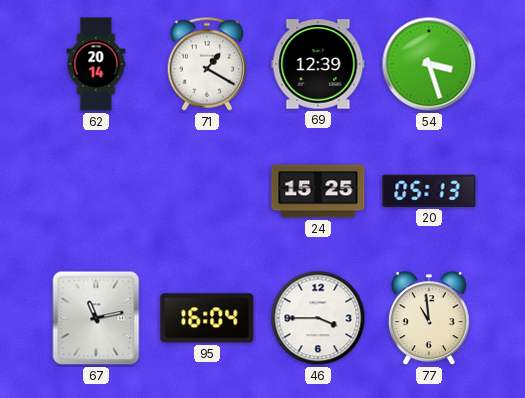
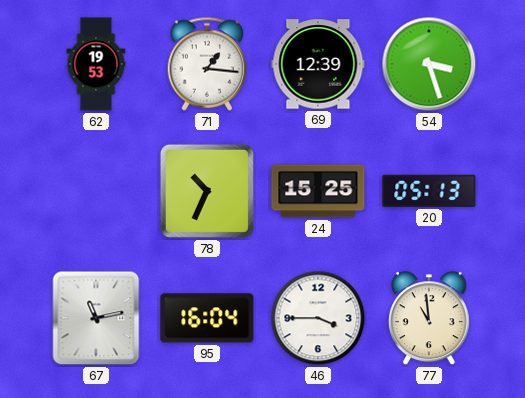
62: 20:14 -> 19:53
71: 1:20 -> 1:16
78: none -> 10:34
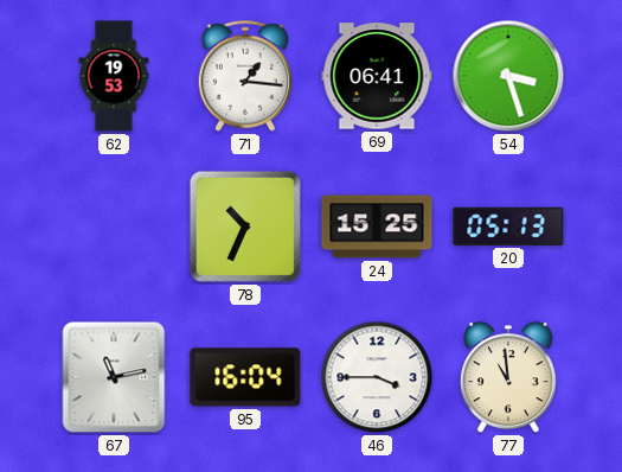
69: 12:39 -> 06:41
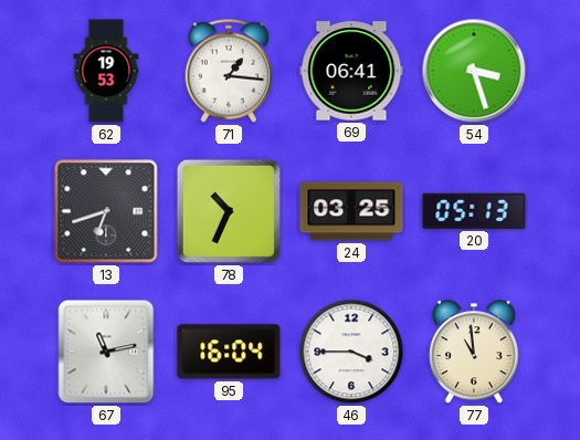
13: none -> 6:42
24: 15:25 -> 03:25
